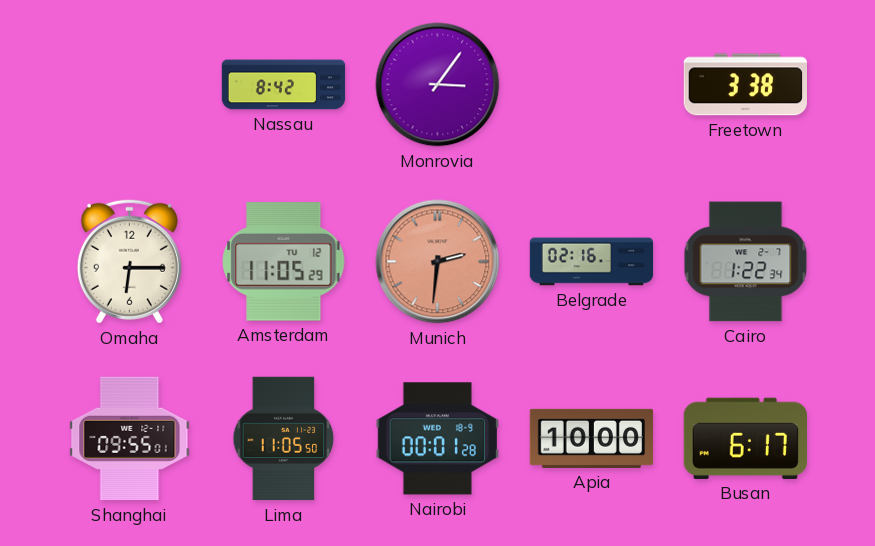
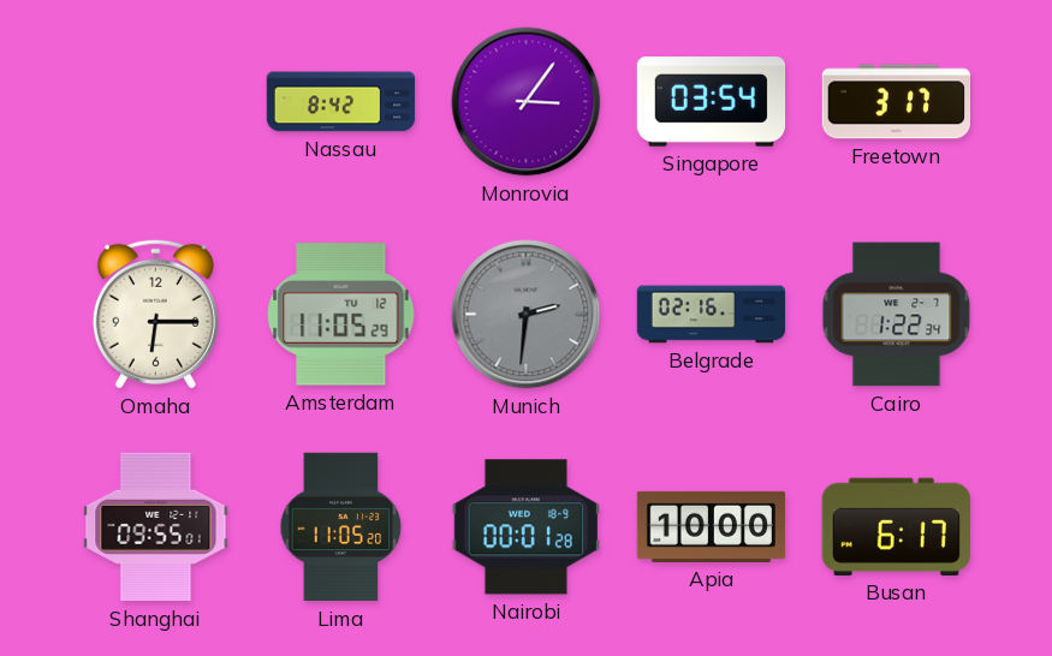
Singapore: none -> 03:54
Freetown: 3:38 -> 3:17
Munich dial: salmon -> grey
Lima: 11:05:50 -> 11:05:20
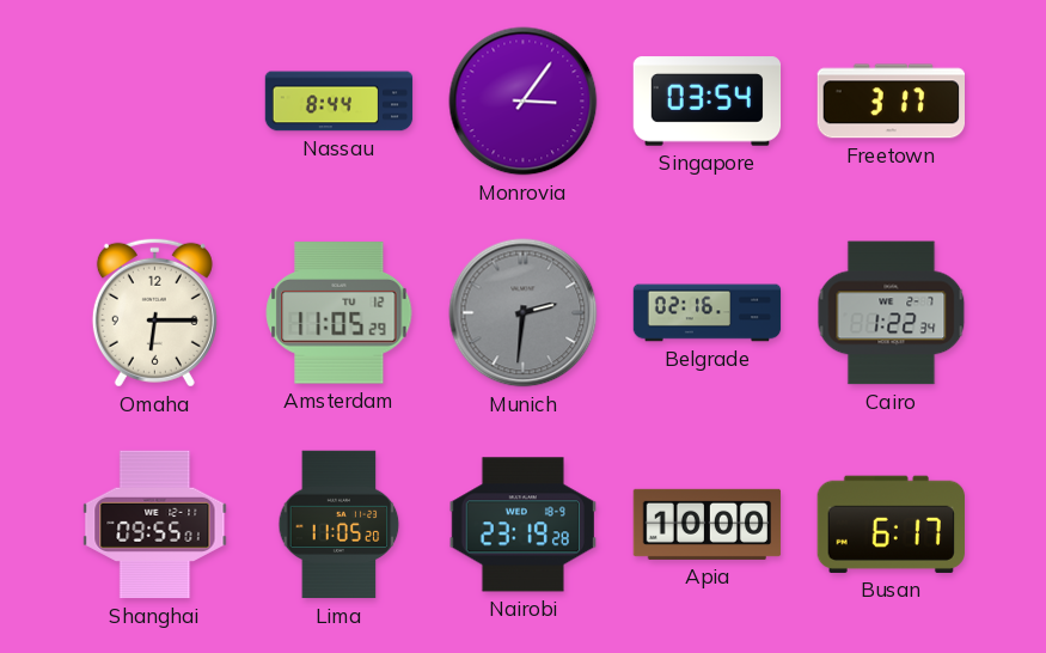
Nassau: 8:42 -> 8:44
Nairobi: 00:01 -> 23:19
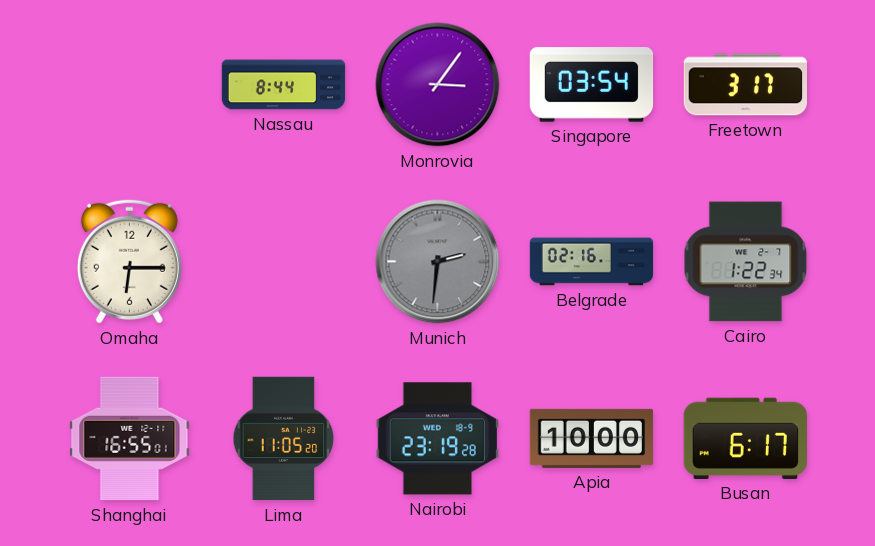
Amsterdam: 11:05 -> none
Shanghai: 09:55 -> 16:55
